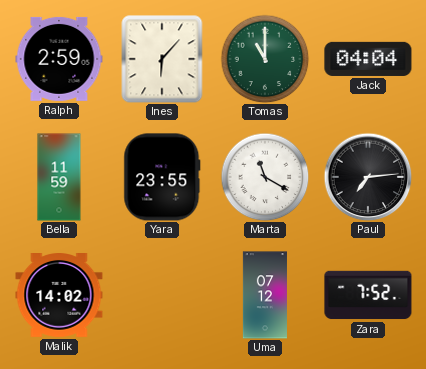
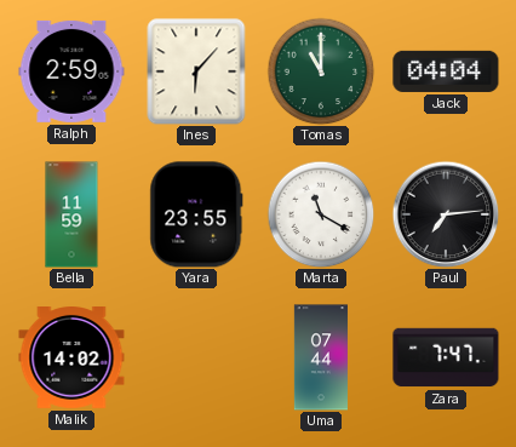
Uma: 07:12 -> 07:44
Zara: 7:52 -> 7:47
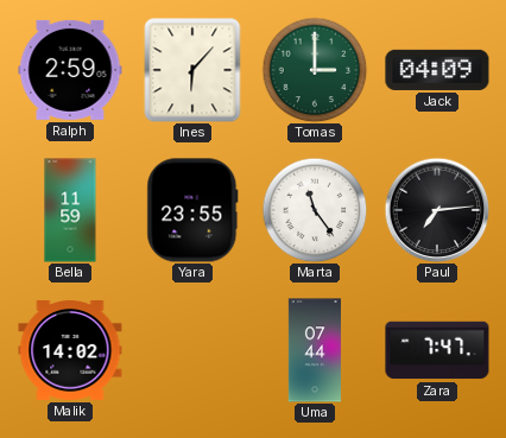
Tomas: 11:00 -> 3:00
Jack: 04:04 -> 04:09
Marta: 11:20 -> 11:24
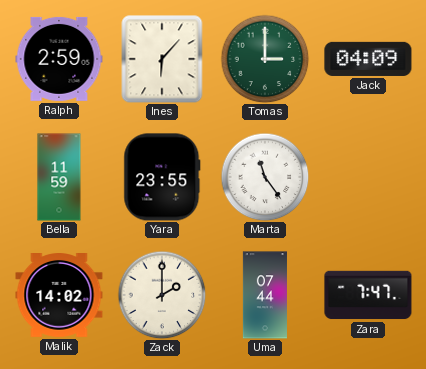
Paul: 7:14 -> none
Zack: none -> 2:00
